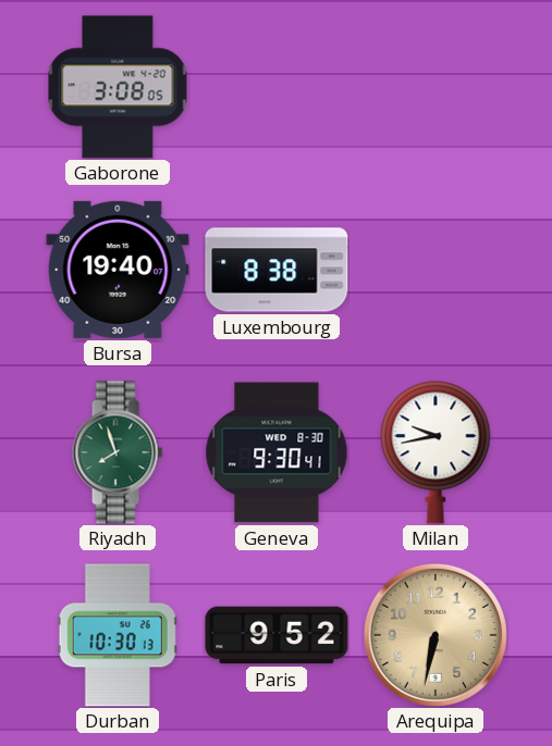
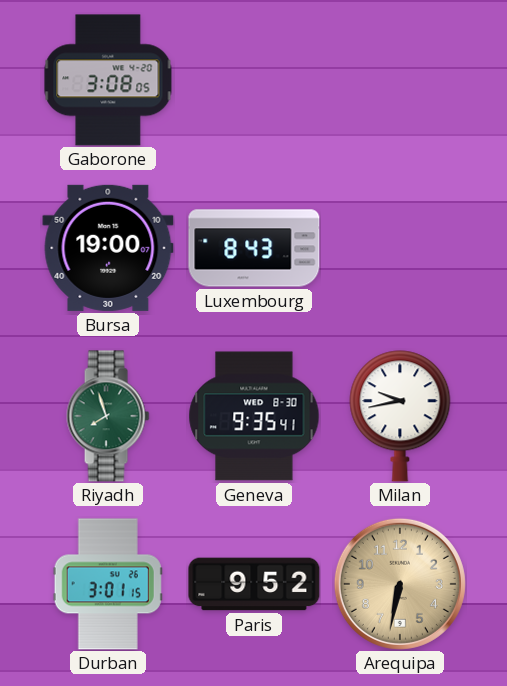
Bursa: 19:40 -> 19:00
Luxembourg: 8:38 -> 8:43
Geneva: 9:30 -> 9:35
Durban: 10:30 -> 3:01
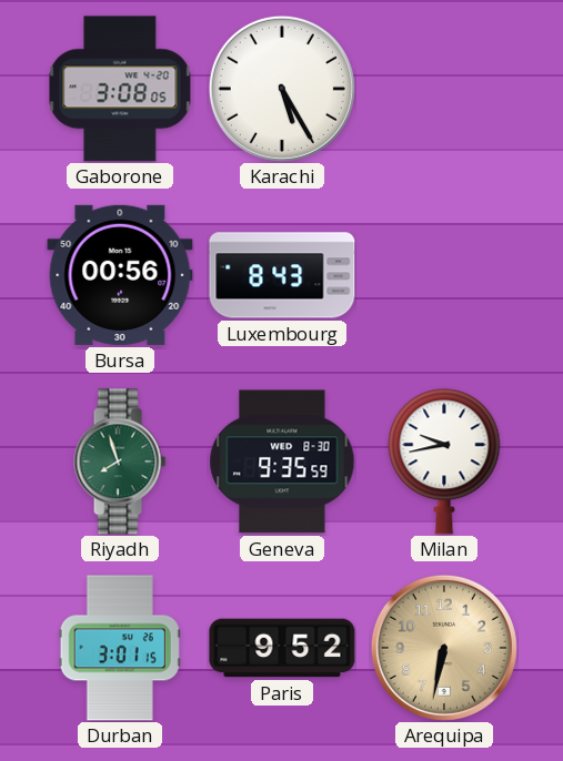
Karachi: none -> 5:25
Bursa: 19:00 -> 00:56
Geneva: 9:35:41 -> 9:35:59
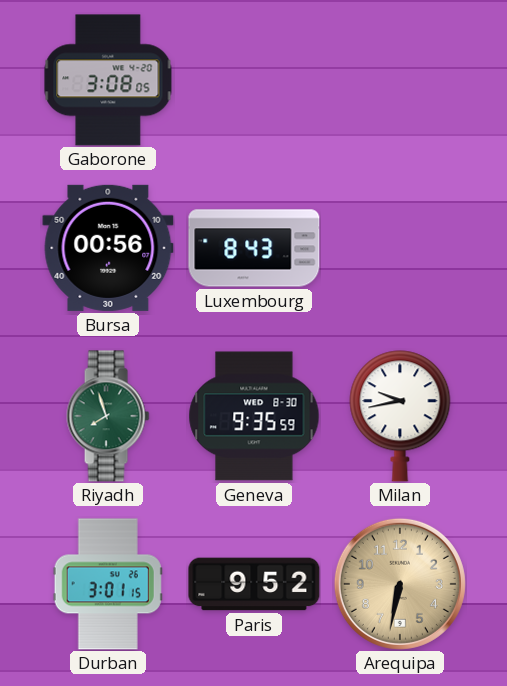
Karachi: 5:25 -> none
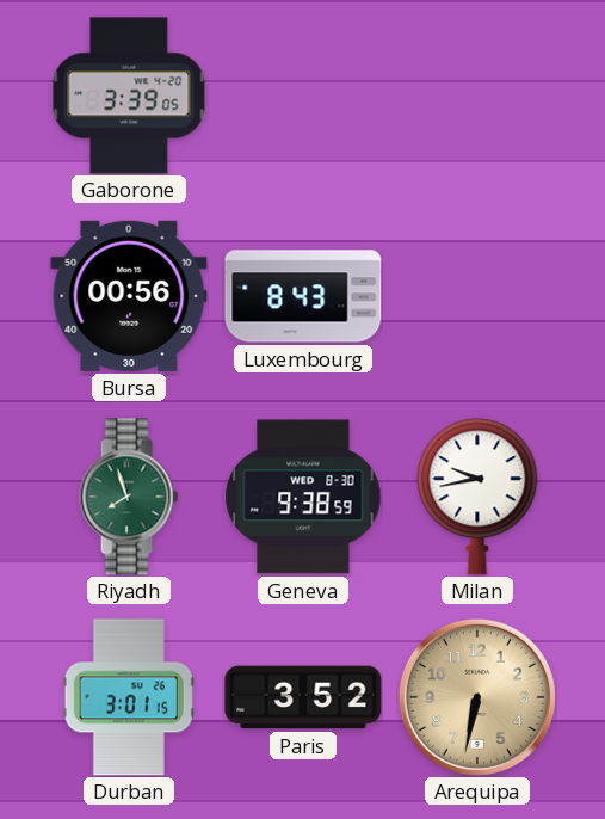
Gaborone: 3:08 -> 3:39
Geneva: 9:35 -> 9:38
Paris: 9:52 -> 3:52
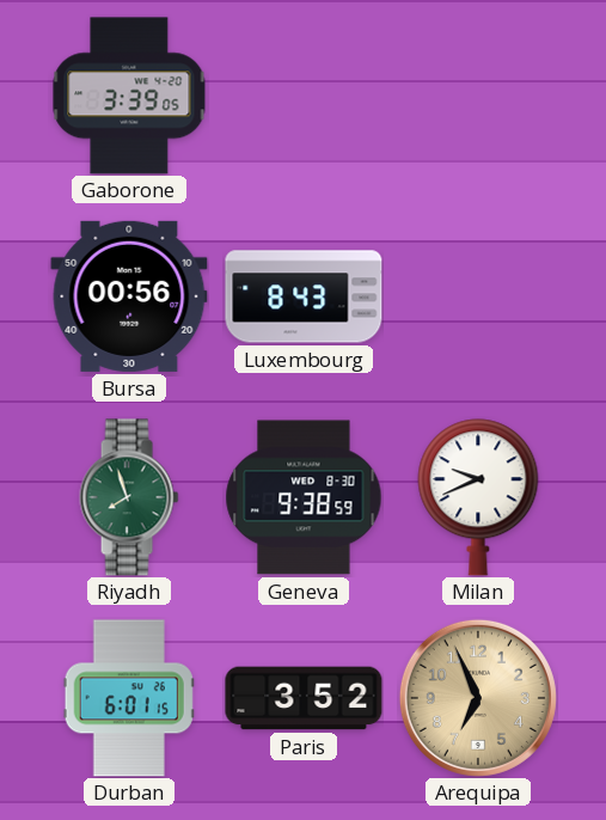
Milan: 9:43 -> 9:41
Durban: 3:01 -> 6:01
Arequipa: 6:32 -> 6:56
